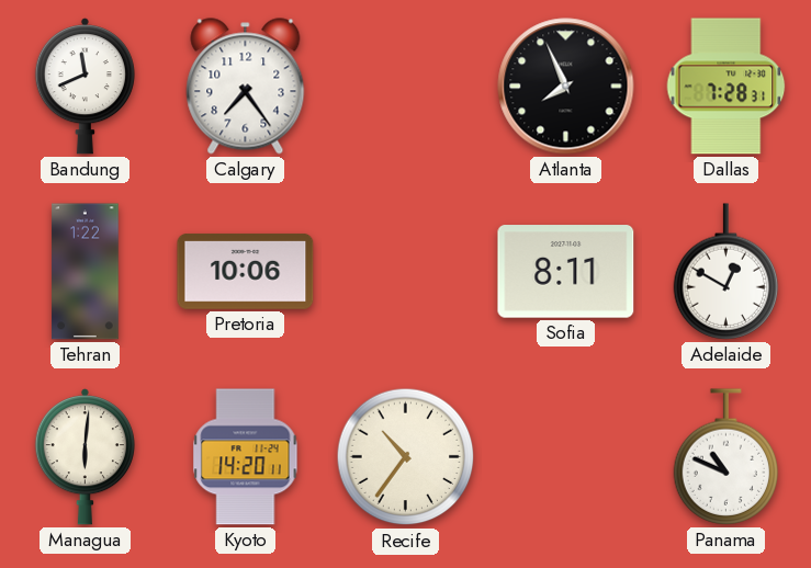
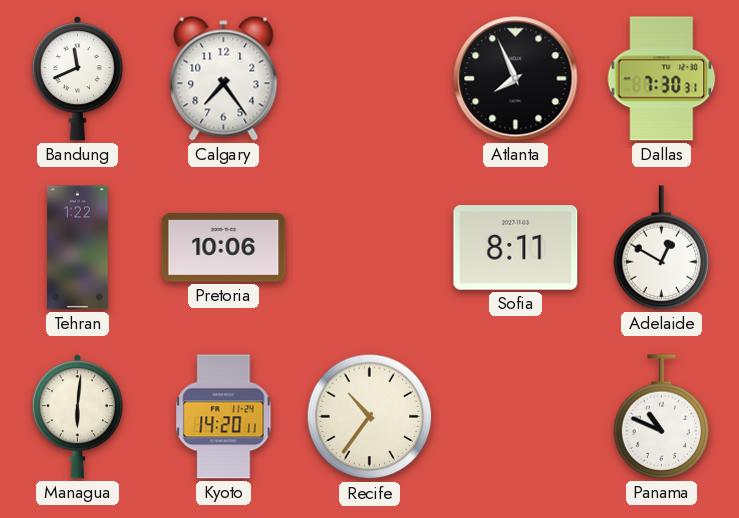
Dallas: 7:28 -> 7:30
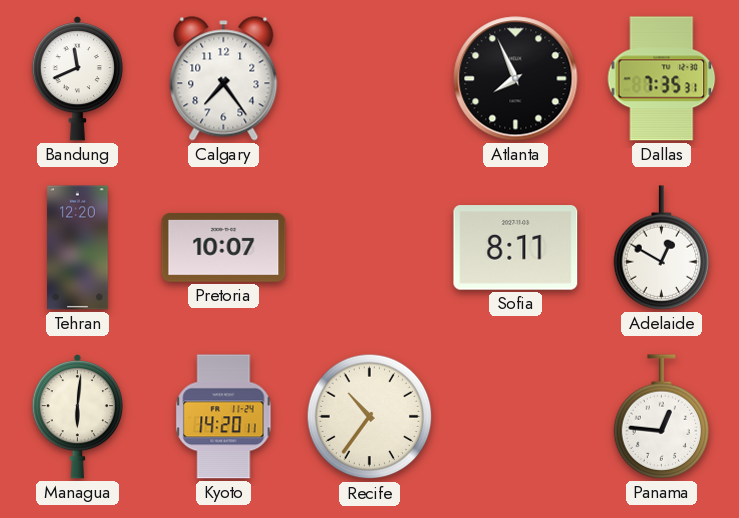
Dallas: 7:30 -> 7:35
Tehran: 1:22 -> 12:20
Pretoria: 10:06 -> 10:07
Panama: 10:49 -> 12:46
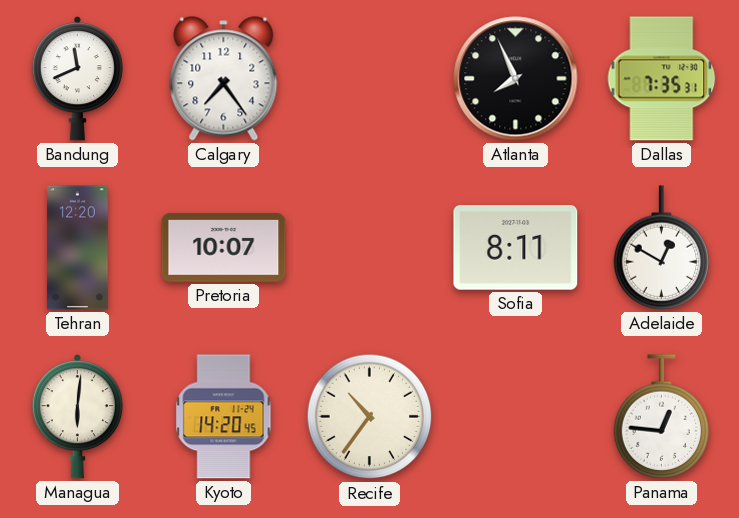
Kyoto: 14:20:11 -> 14:20:45
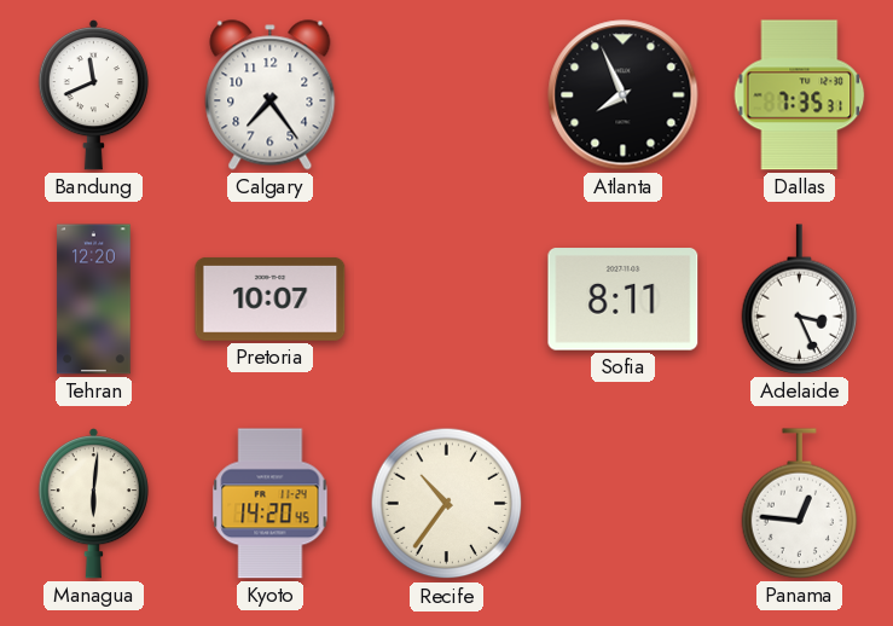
Adelaide: 12:50 -> 3:26
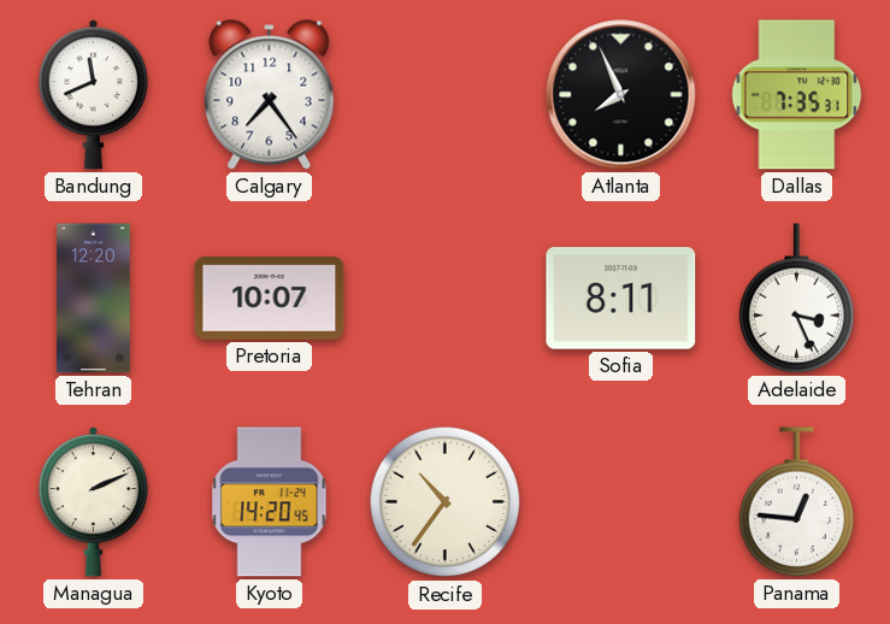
Managua: 6:01 -> 2:11
